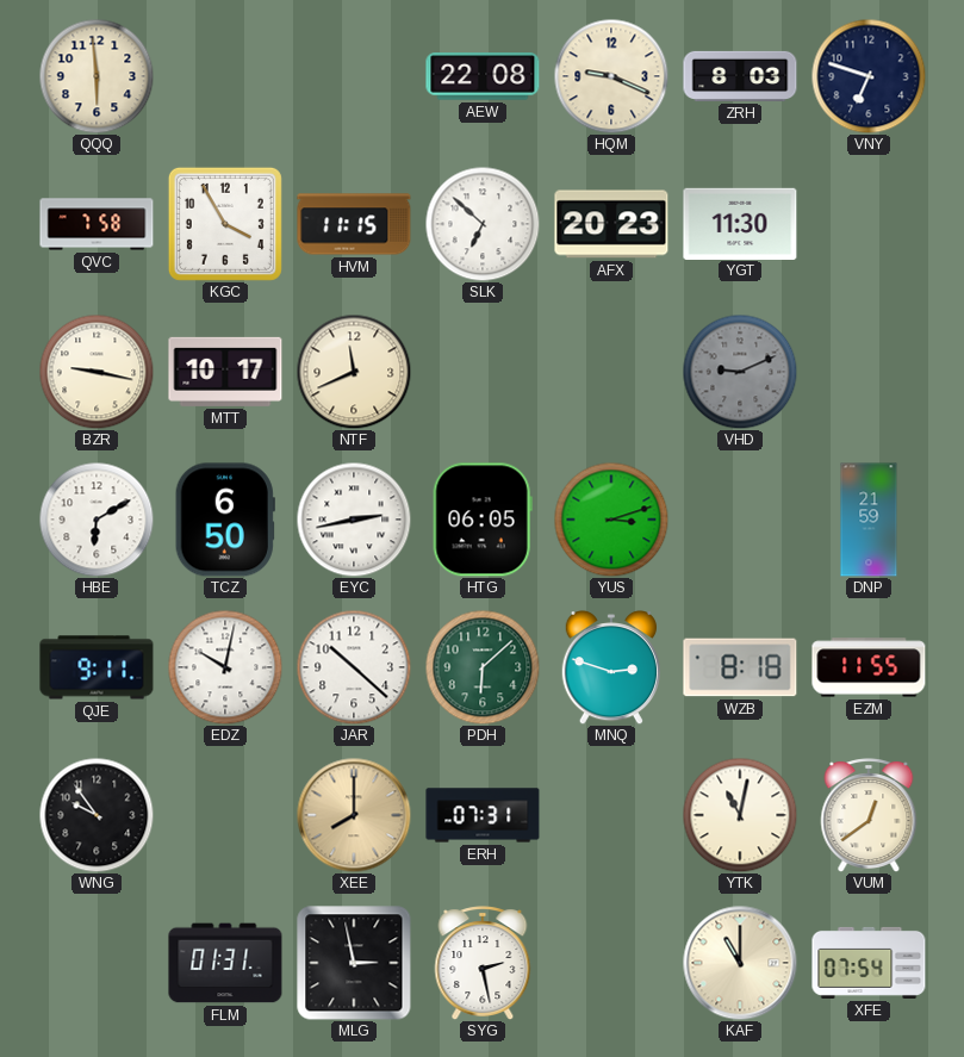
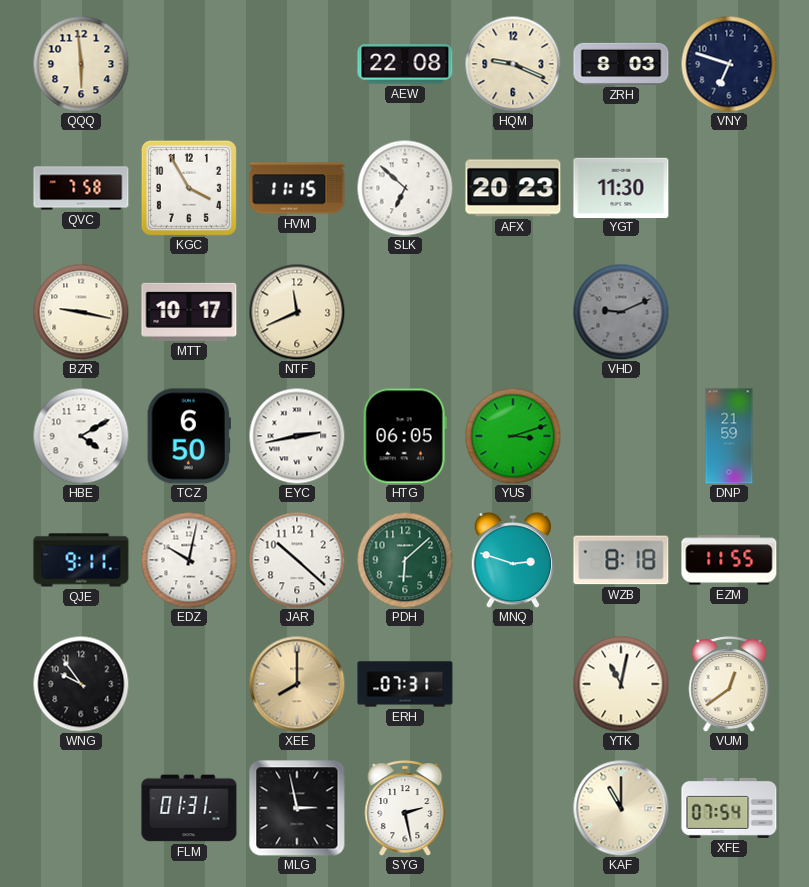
HBE: 6:10 -> 4:10
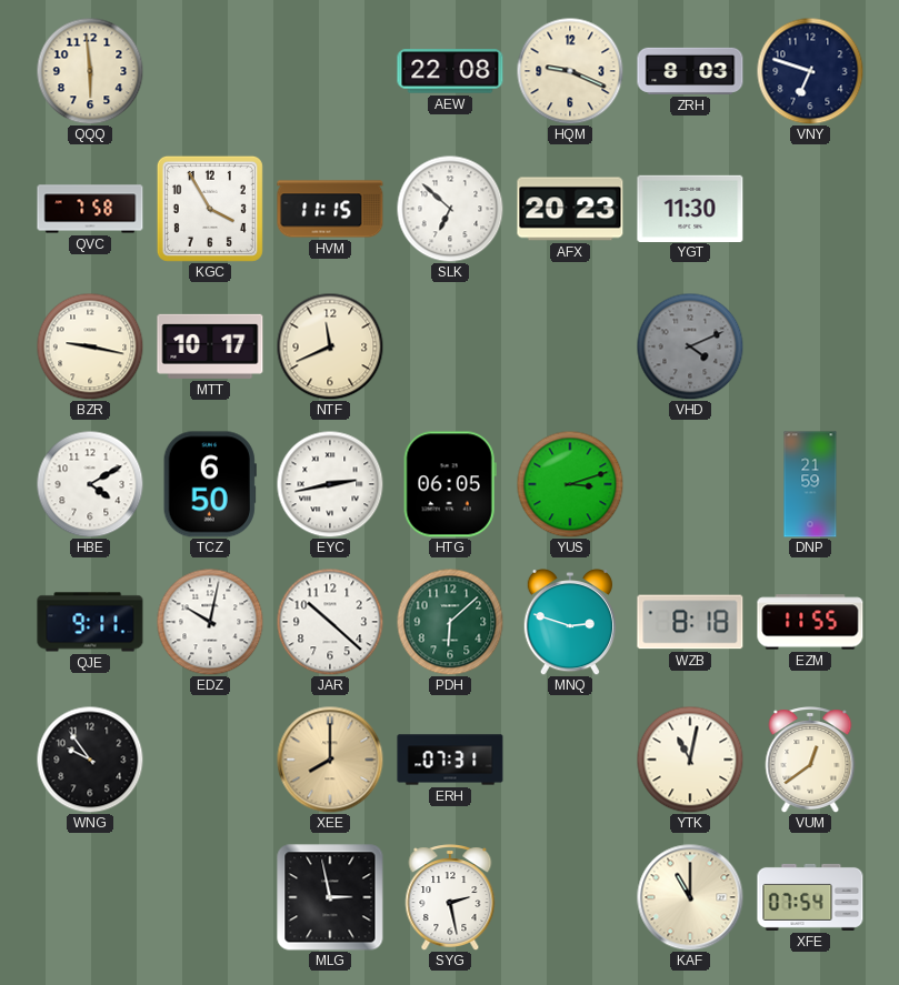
VHD: 9:11 -> 4:11
FLM: 01:31 -> none
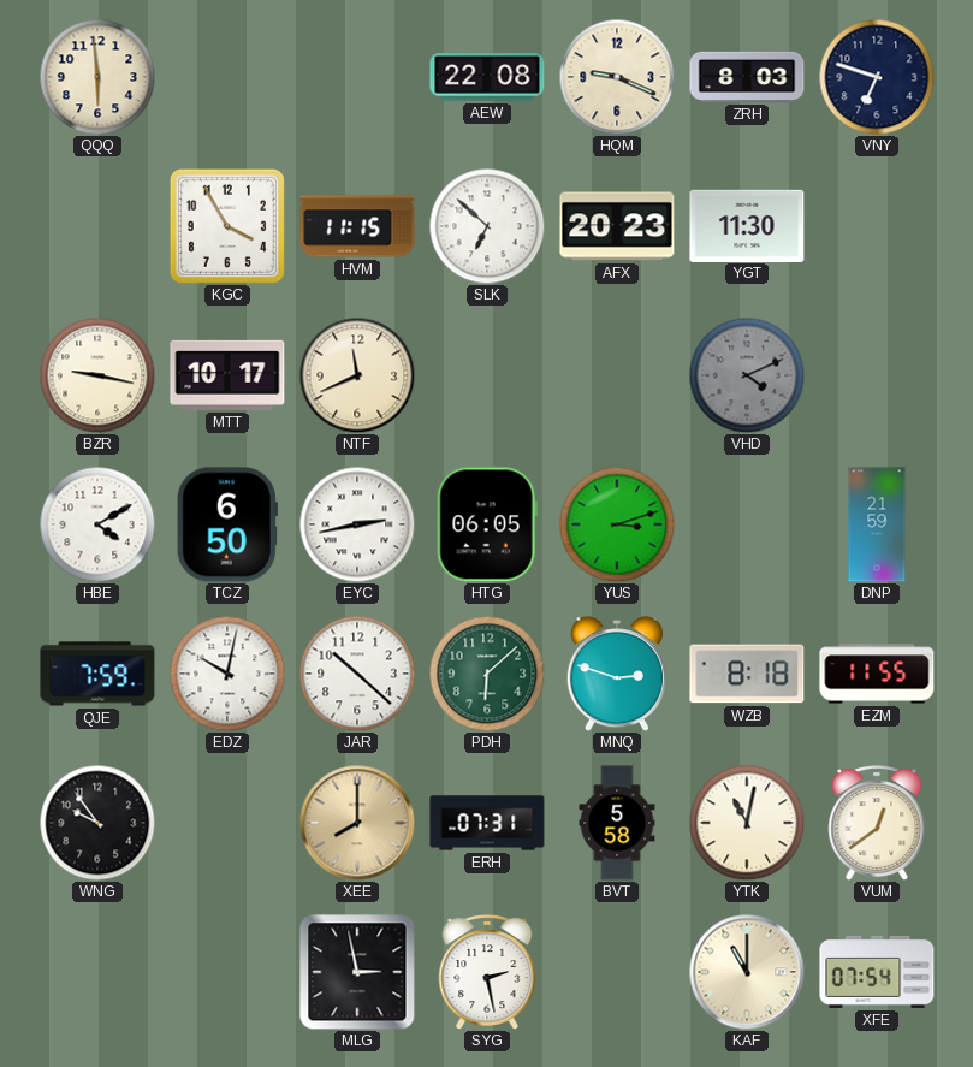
QVC: 7:58 -> none
QJE: 9:11 -> 7:59
BVT: none -> 5:58
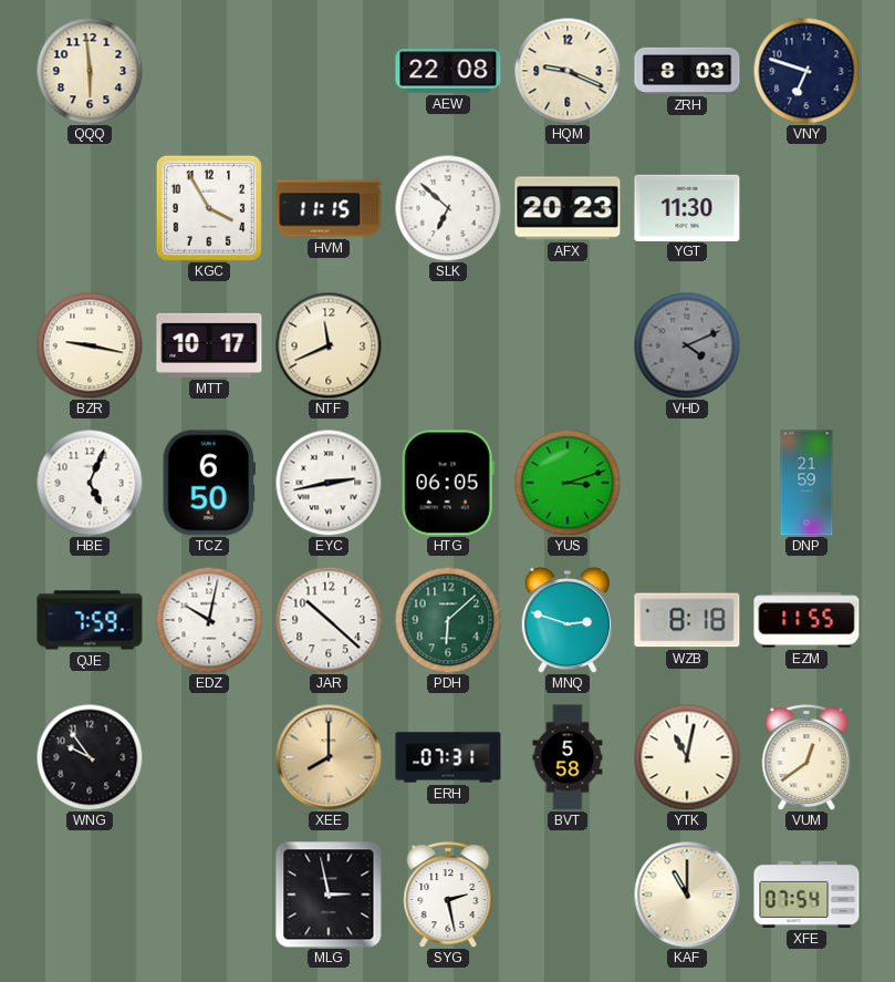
HBE: 4:10 -> 5:04
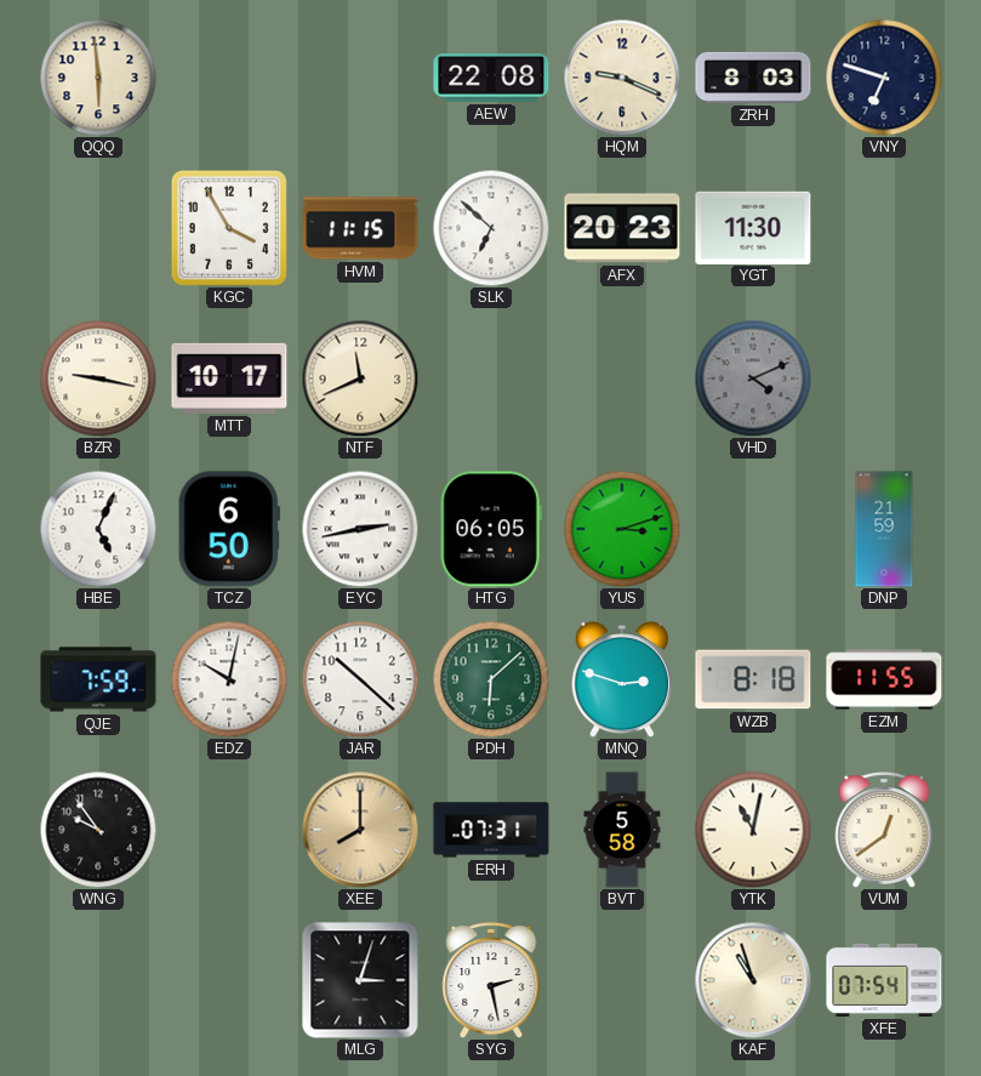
MLG: 2:58 -> 3:03
KAF: 11:00 -> 10:57
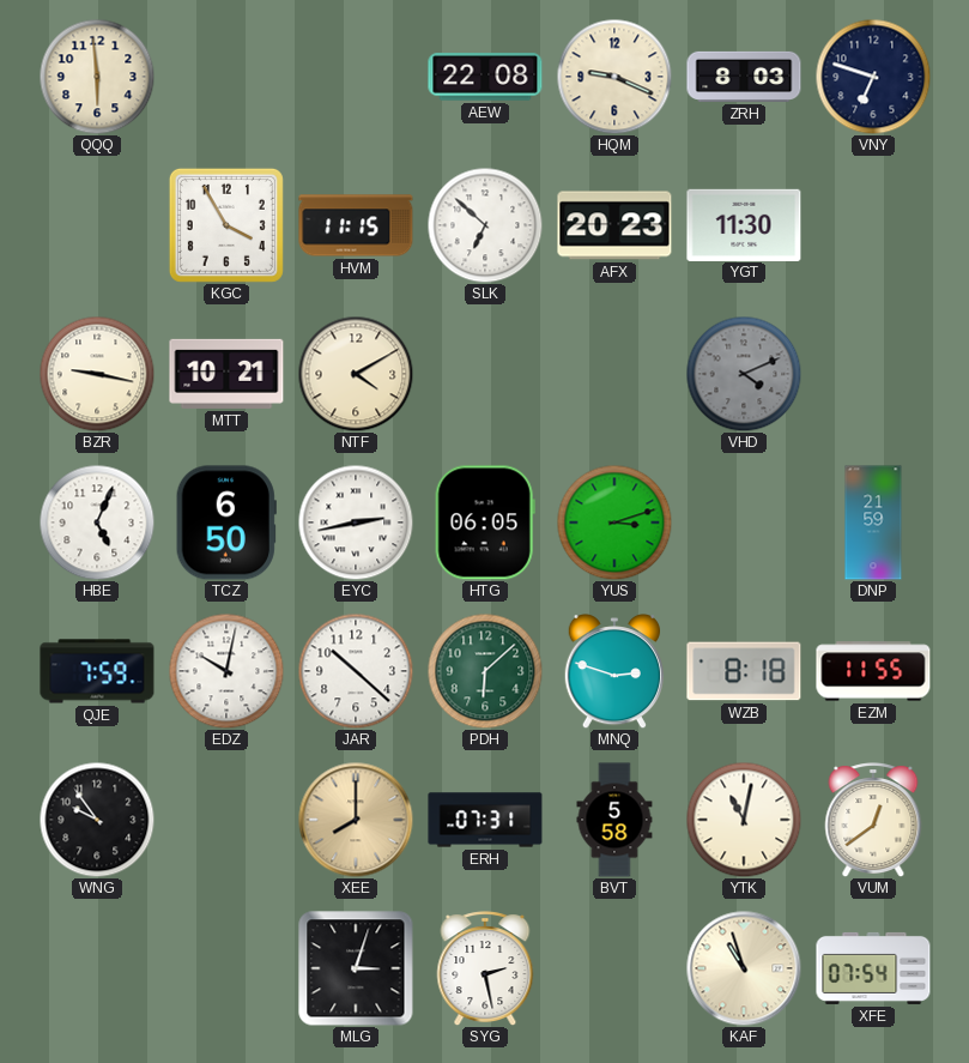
MTT: 10:17 -> 10:21
NTF: 11:41 -> 4:10
